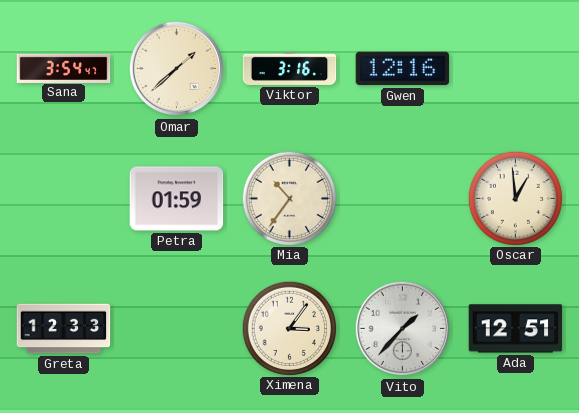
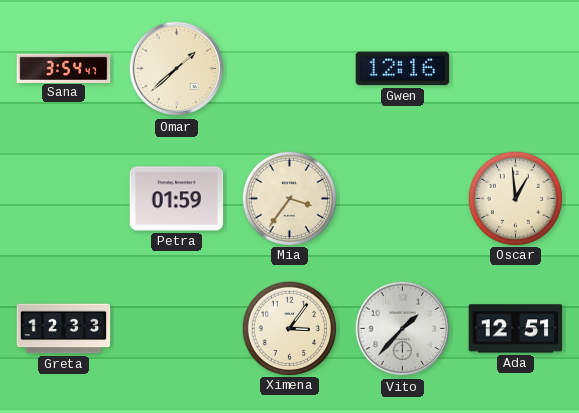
Viktor: 3:16 -> none
Mia: 10:36 -> 3:36
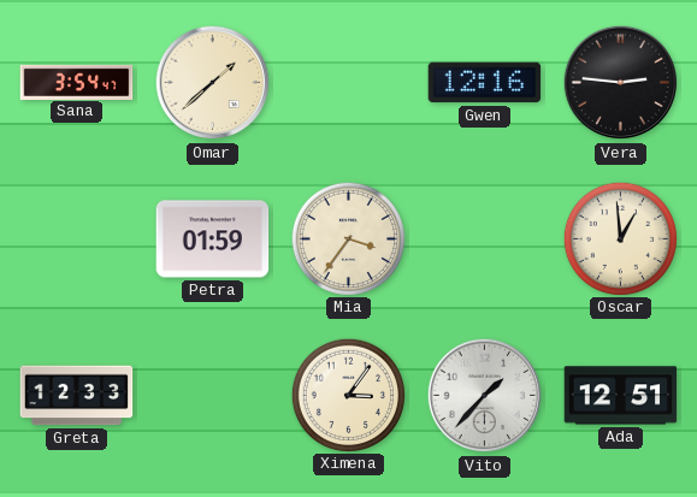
Vera: none -> 2:46
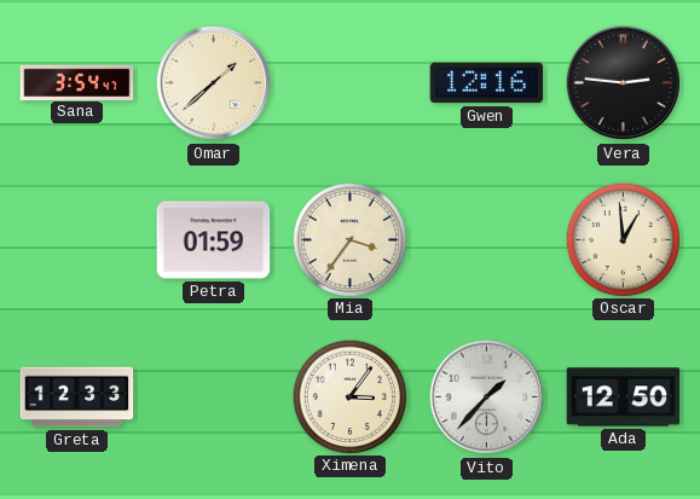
Ada: 12:51 -> 12:50
